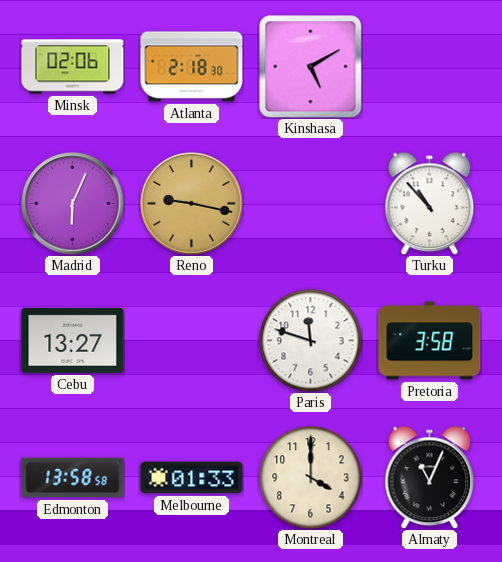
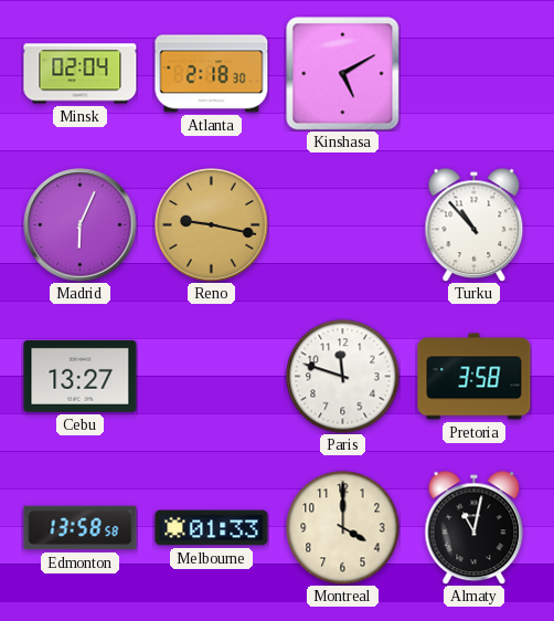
Minsk: 02:06 -> 02:04
Almaty: 11:04 -> 11:02
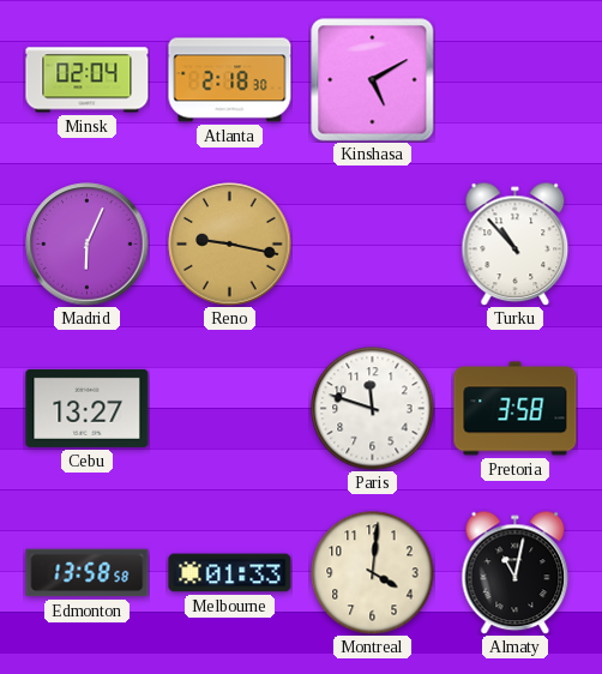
Montreal: 4:00 -> 4:01
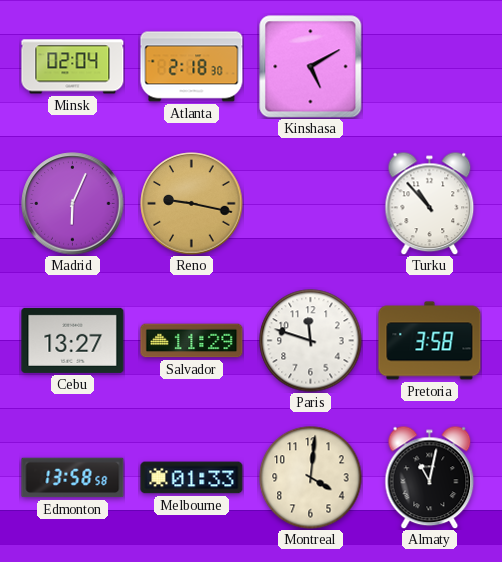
Salvador: none -> 11:29
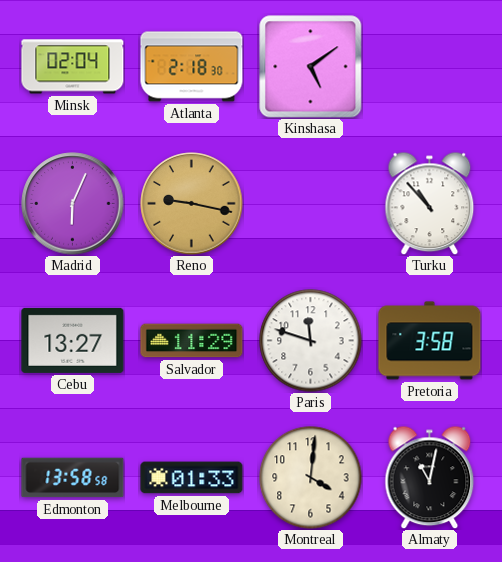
Kinshasa: 5:10 -> 5:09
